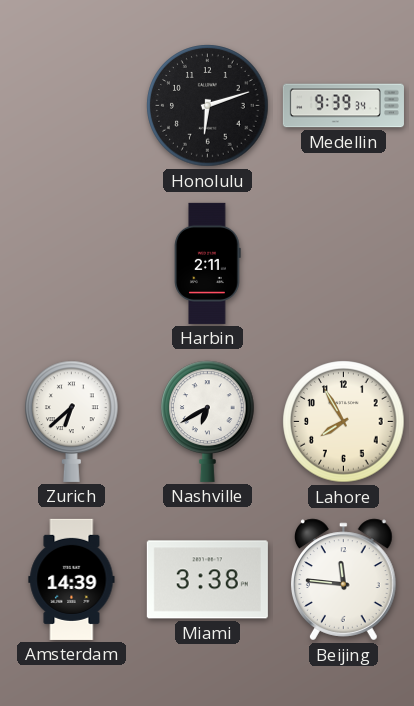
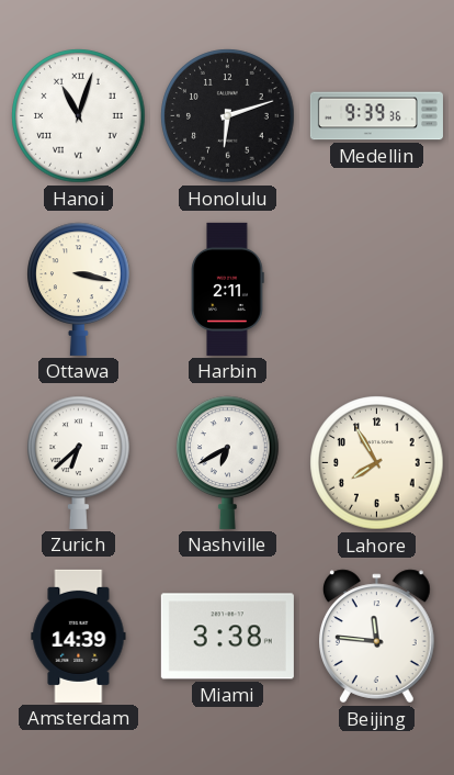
Hanoi: none -> 11:03
Medellin: 9:39:34 -> 9:39:36
Ottawa: none -> 3:17
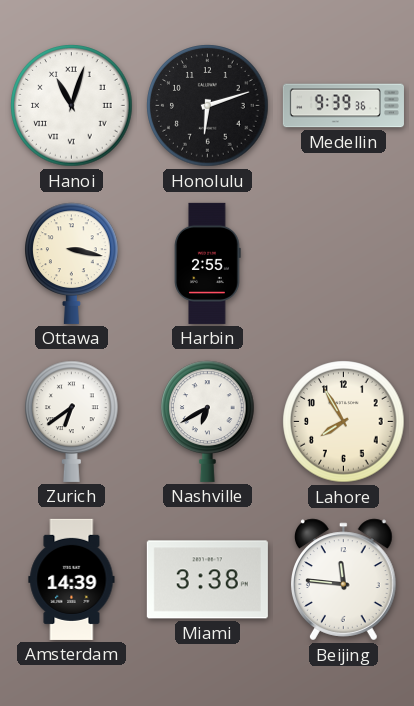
Harbin: 2:11 -> 2:55
Zurich: 6:38 -> 6:39
